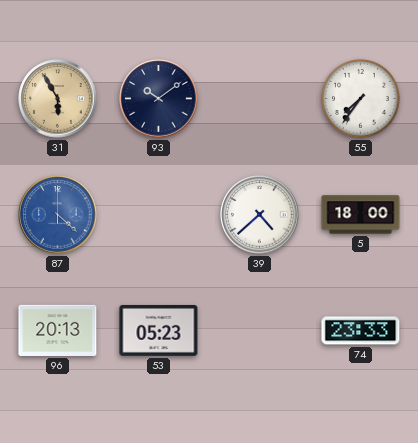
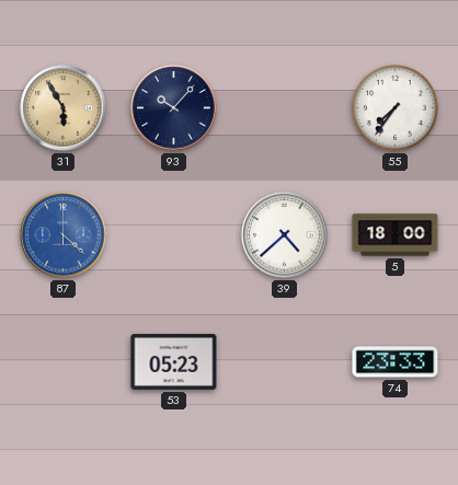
93: 10:09 -> 10:07
96: 20:13 -> none
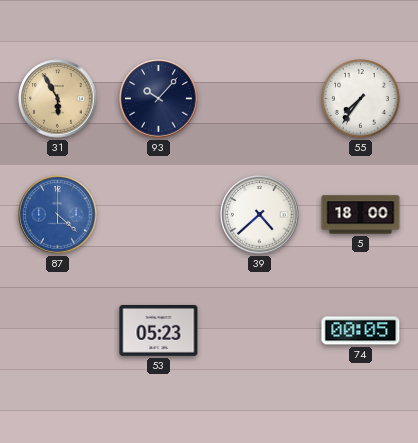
74: 23:33 -> 00:05
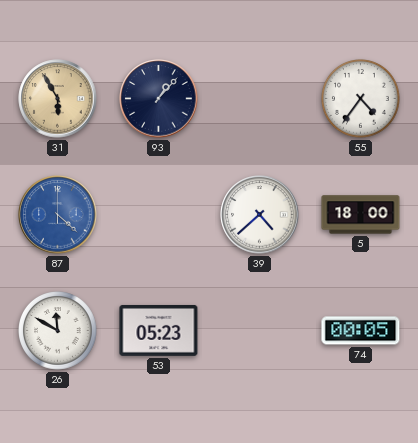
93: 10:07 -> 1:07
55: 7:36 -> 4:36
26: none -> 11:50
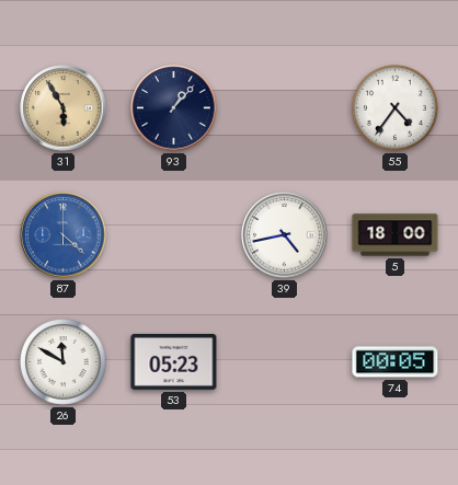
39: 4:38 -> 4:43
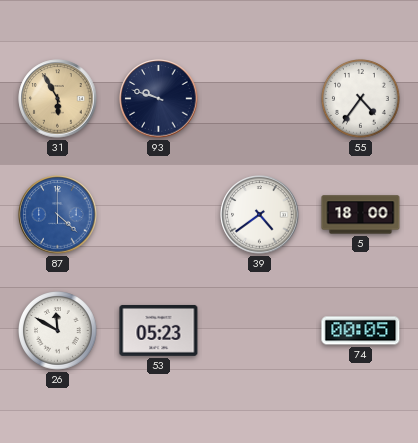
93: 1:07 -> 9:48
39: 4:43 -> 4:39
